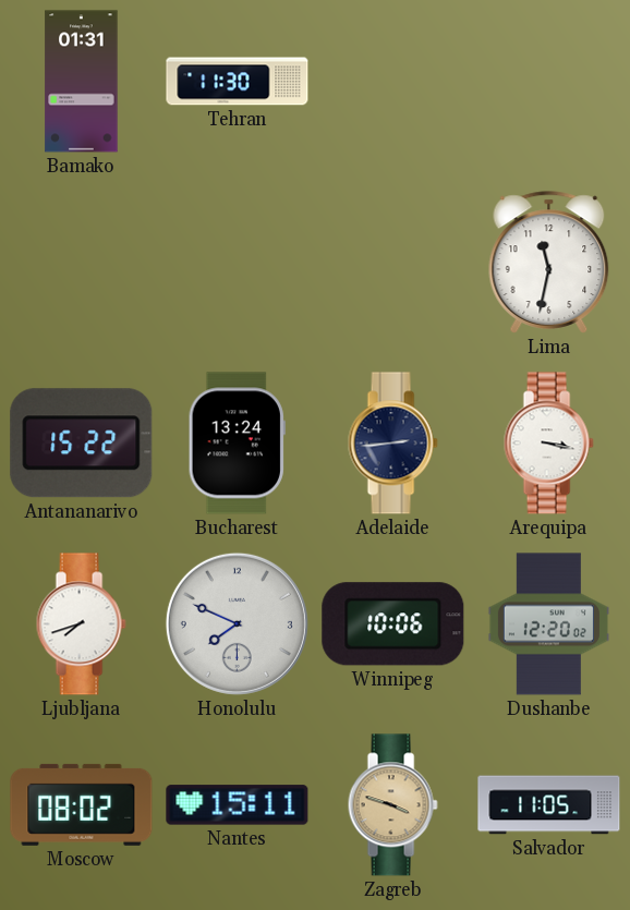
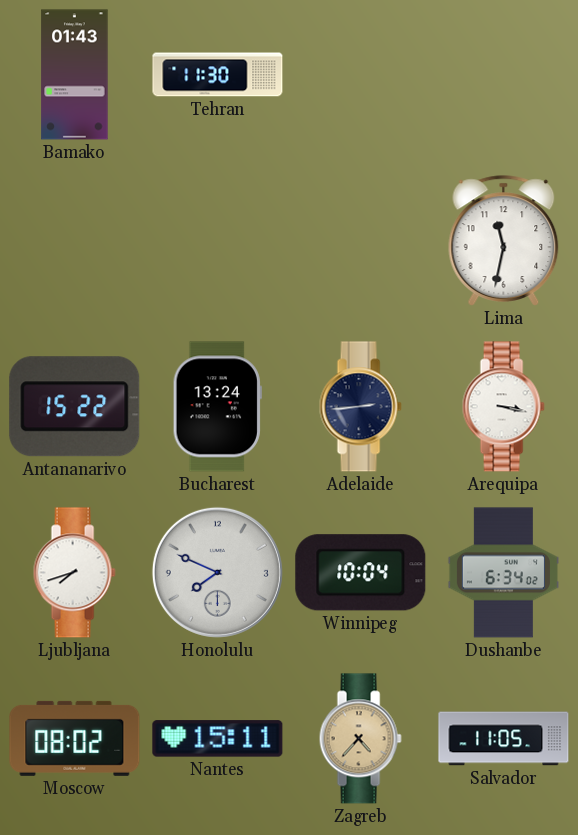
Bamako: 01:31 -> 01:43
Winnipeg: 10:06 -> 10:04
Dushanbe: 12:20 -> 6:34
Zagreb: 3:48 -> 4:37
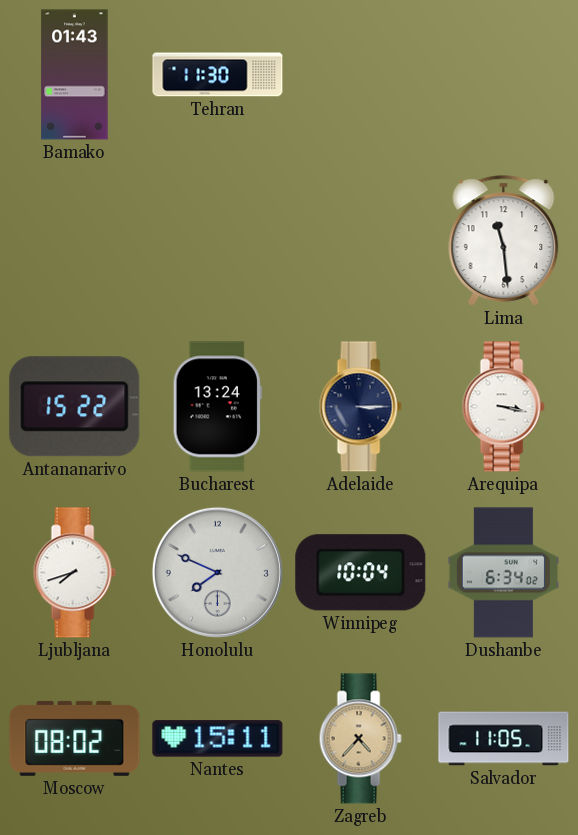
Lima: 11:32 -> 11:29
Adelaide: 2:44 -> 3:15
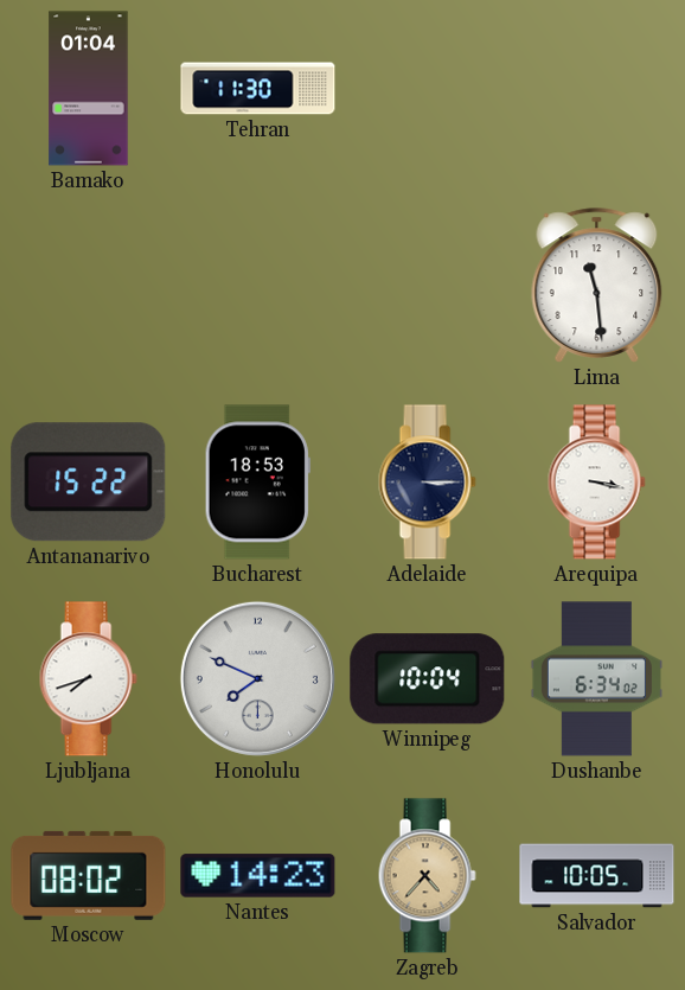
Bamako: 01:43 -> 01:04
Bucharest: 13:24 -> 18:53
Nantes: 15:11 -> 14:23
Salvador: 11:05 -> 10:05
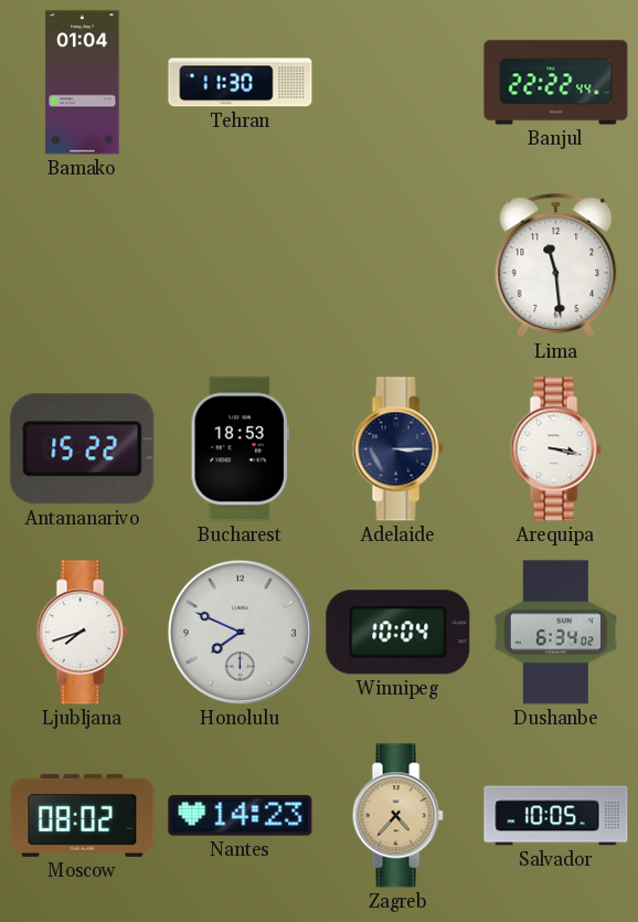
Banjul: none -> 22:22
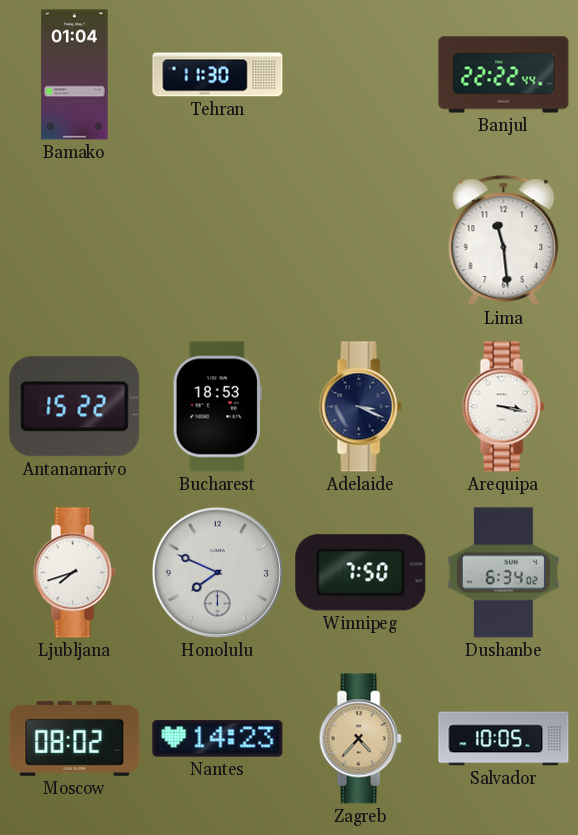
Adelaide: 3:15 -> 3:19
Winnipeg: 10:04 -> 7:50
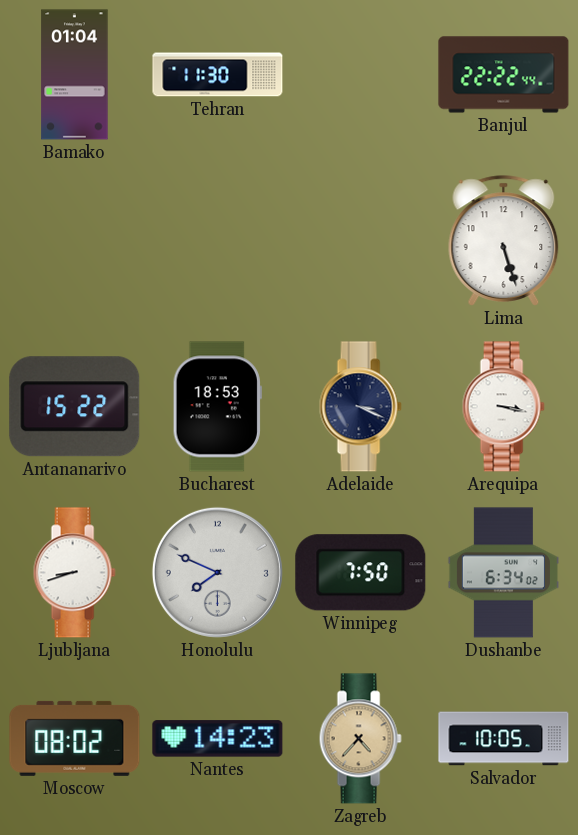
Lima: 11:29 -> 5:27
Ljubljana: 7:42 -> 8:42
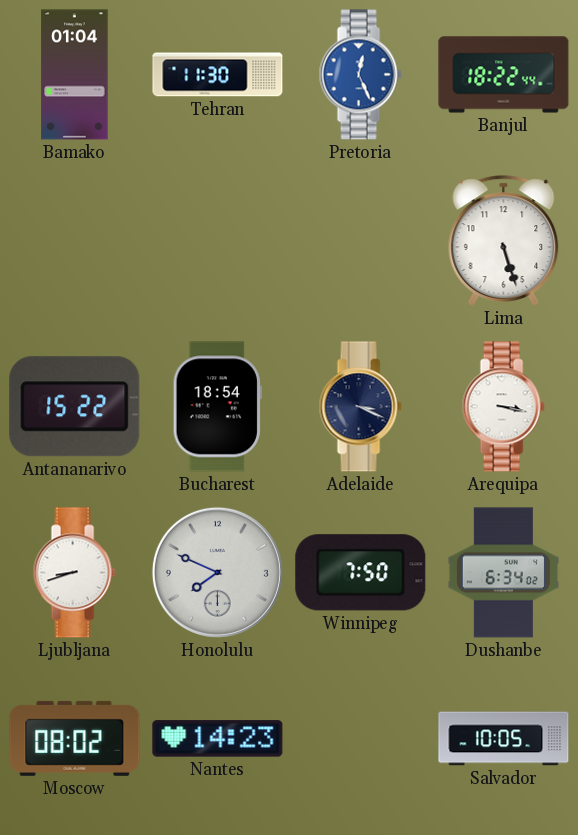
Pretoria: none -> 12:26
Banjul: 22:22 -> 18:22
Bucharest: 18:53 -> 18:54
Zagreb: 4:37 -> none
